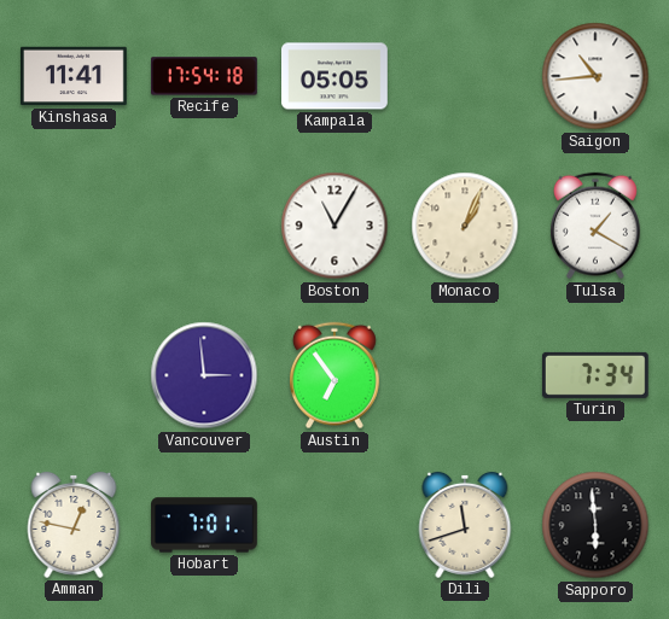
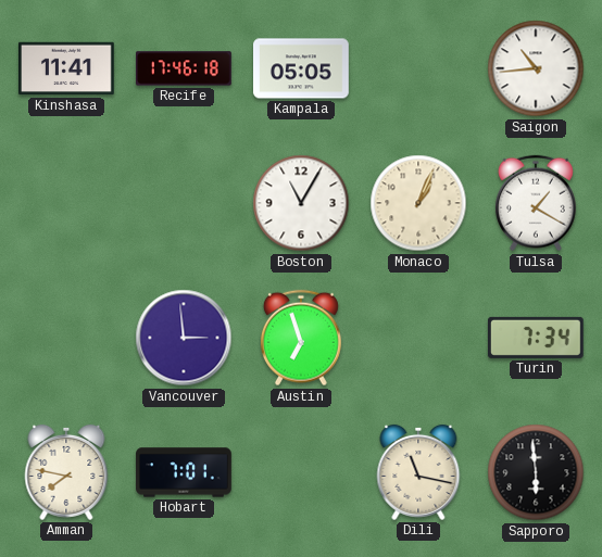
Recife: 17:54 -> 17:46
Austin: 6:54 -> 6:57
Amman: 12:47 -> 7:47
Dili: 11:42 -> 11:17
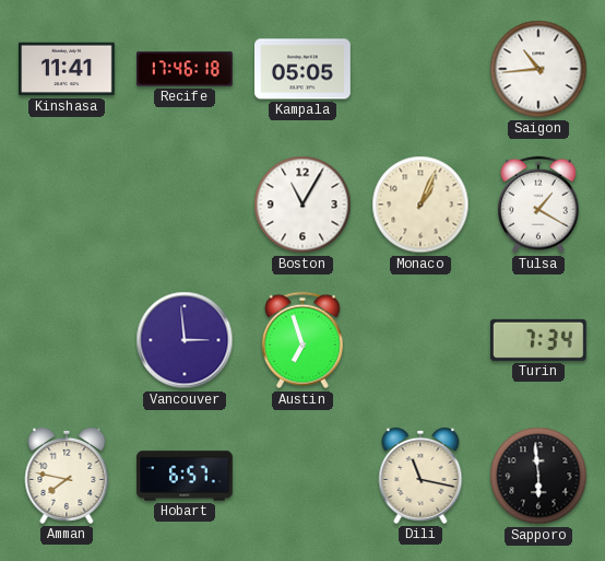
Hobart: 7:01 -> 6:57
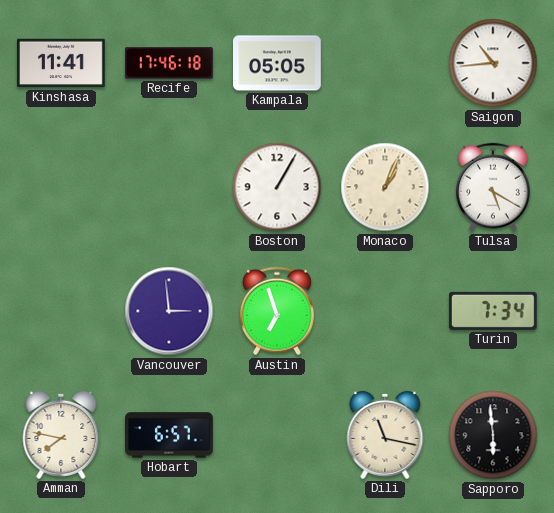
Boston: 11:05 -> 1:05
Tulsa: 1:20 -> 5:20
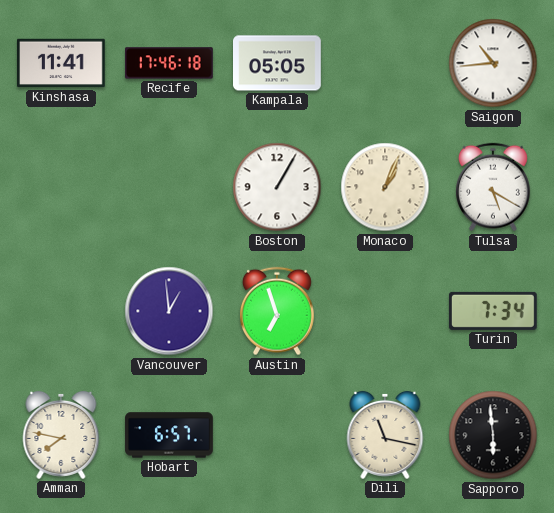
Vancouver: 2:59 -> 12:59
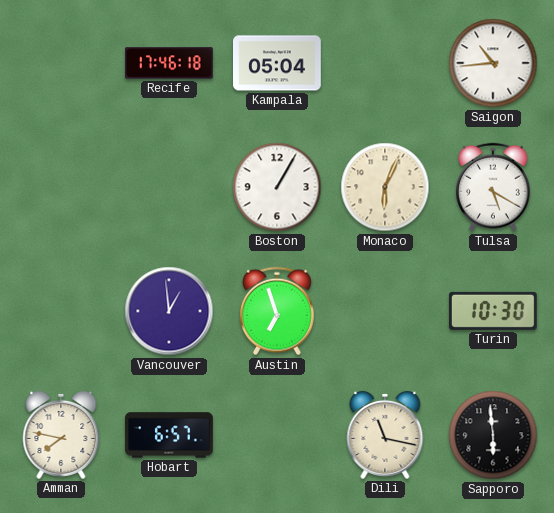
Kinshasa: 11:41 -> none
Kampala: 05:05 -> 05:04
Monaco: 1:04 -> 6:04
Turin: 7:34 -> 10:30
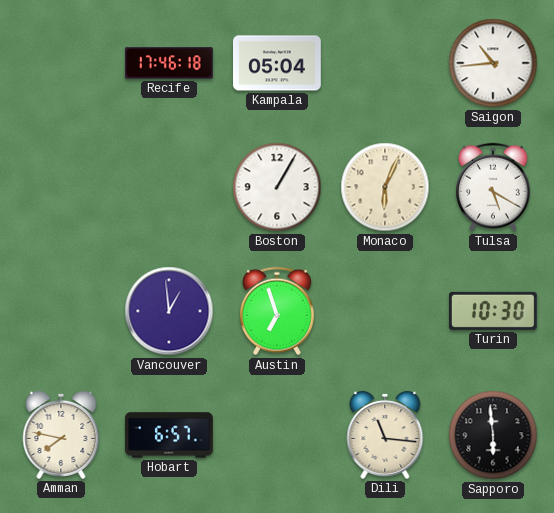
Dili: 11:17 -> 11:16
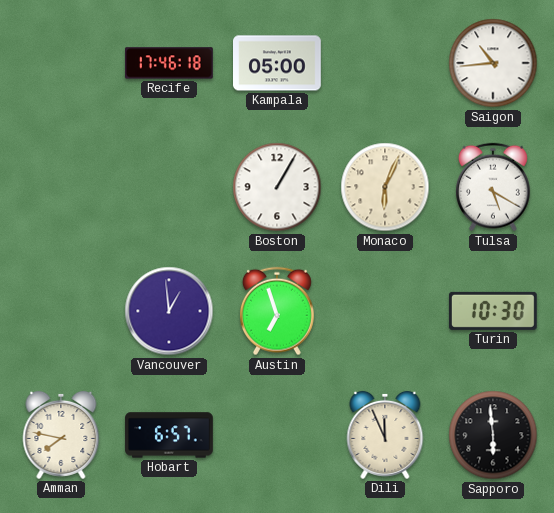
Kampala: 05:04 -> 05:00
Dili: 11:16 -> 11:56
